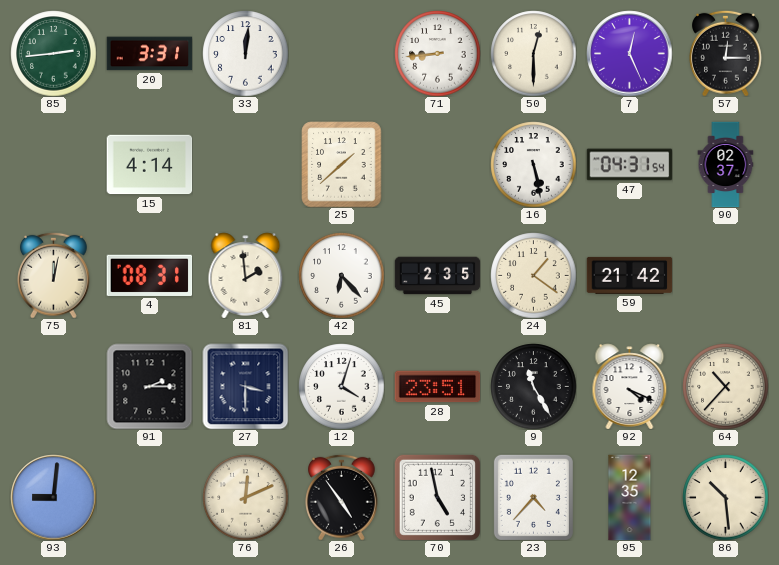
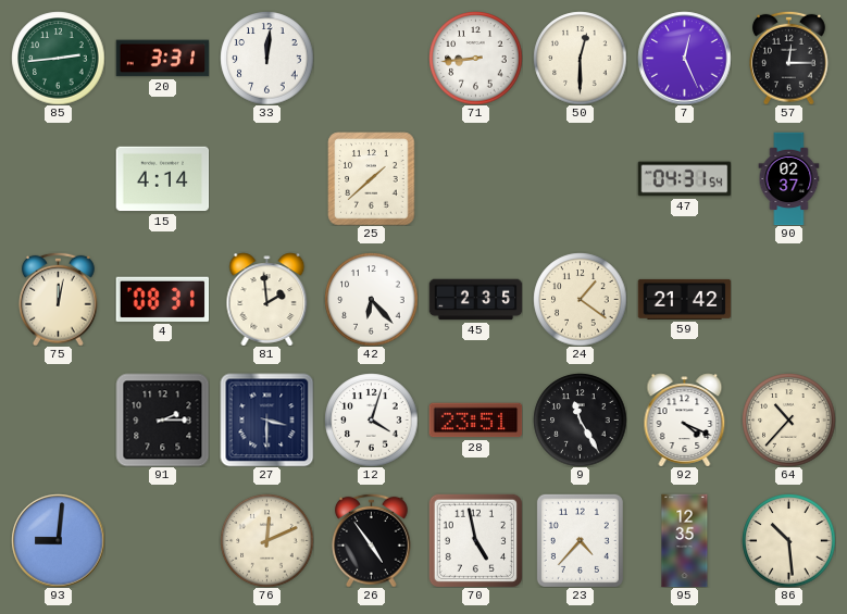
16: 5:28 -> none
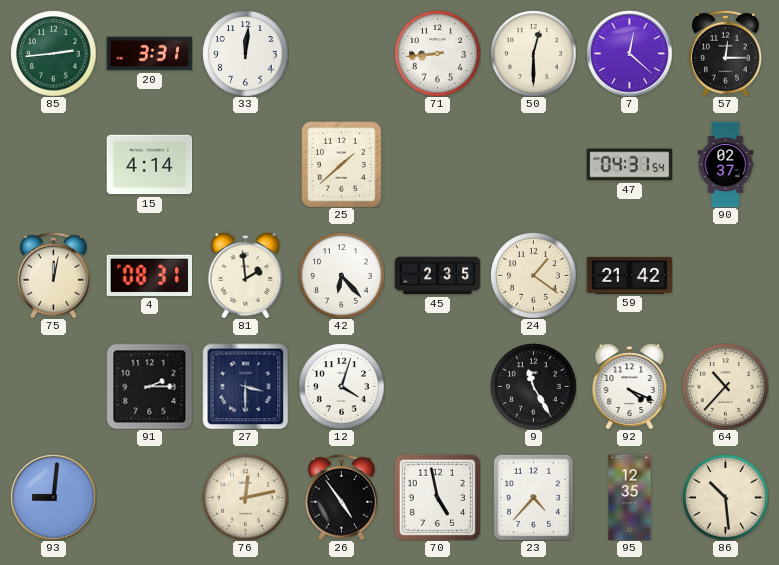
7: 12:26 -> 12:22
28: 23:51 -> none
76: 12:11 -> 12:13
